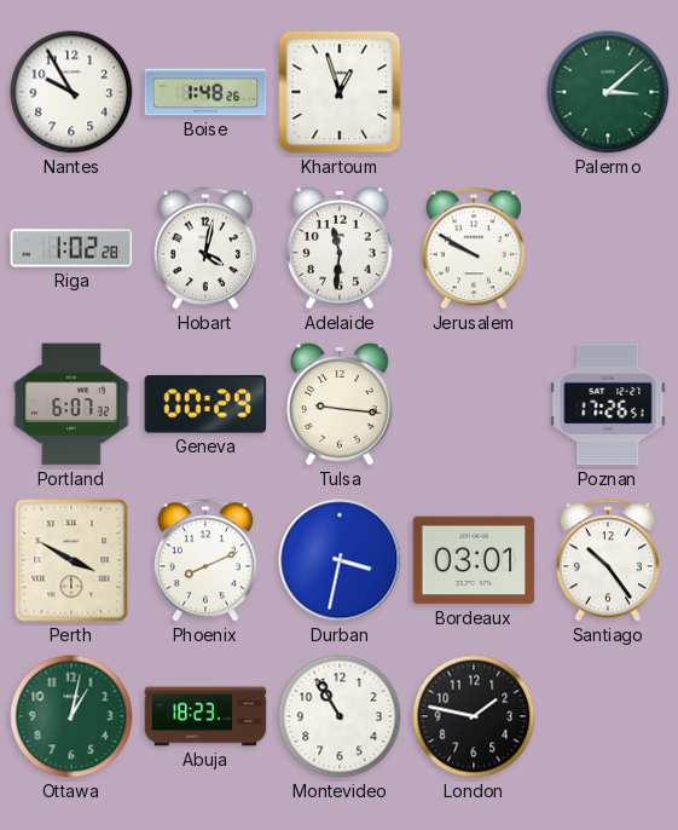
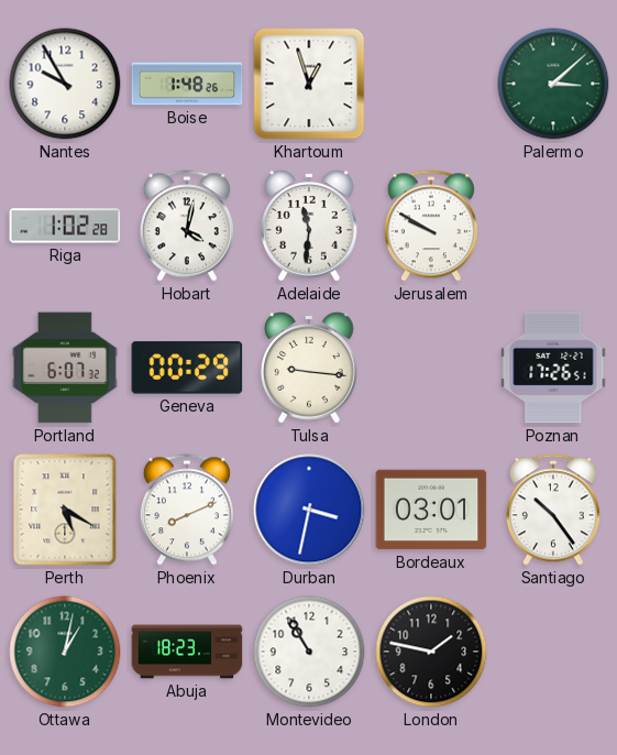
Perth: 3:50 -> 5:20
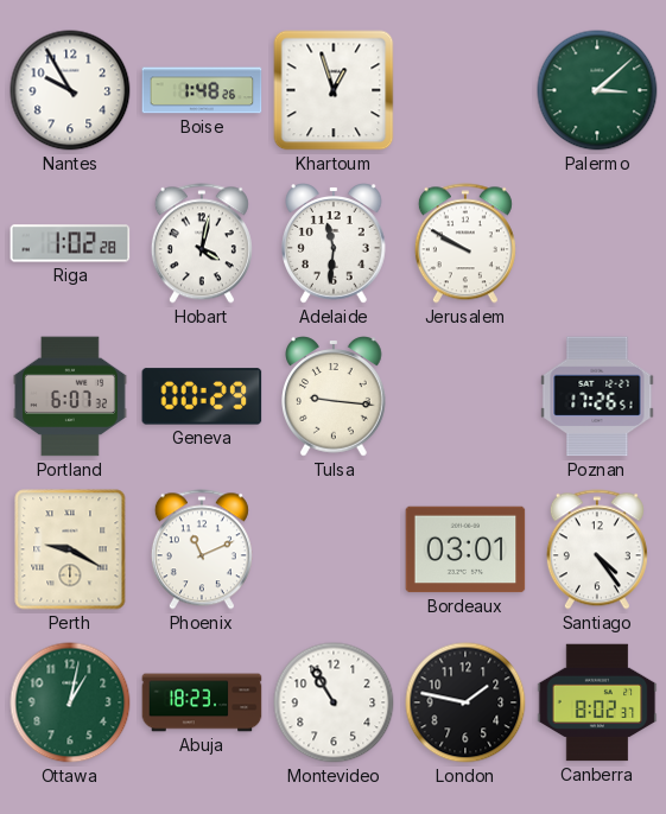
Perth: 5:20 -> 9:20
Phoenix: 8:11 -> 11:11
Durban: 3:32 -> none
Santiago: 10:24 -> 4:24
Canberra: none -> 8:02
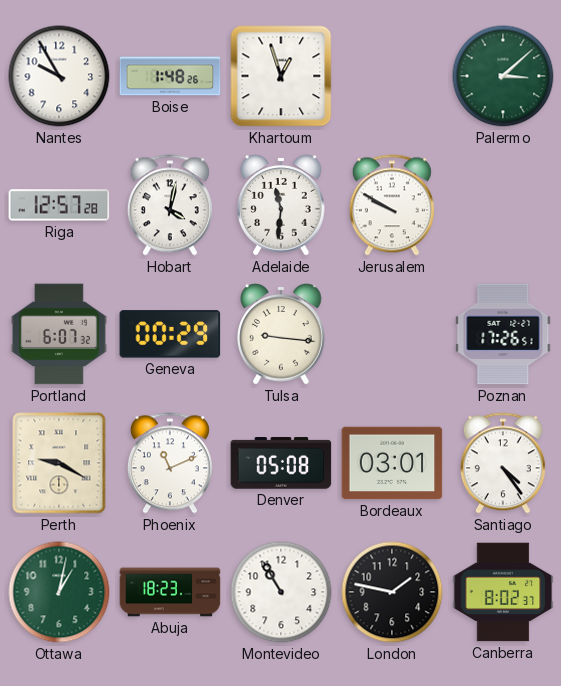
Riga: 1:02 -> 12:57
Denver: none -> 05:08
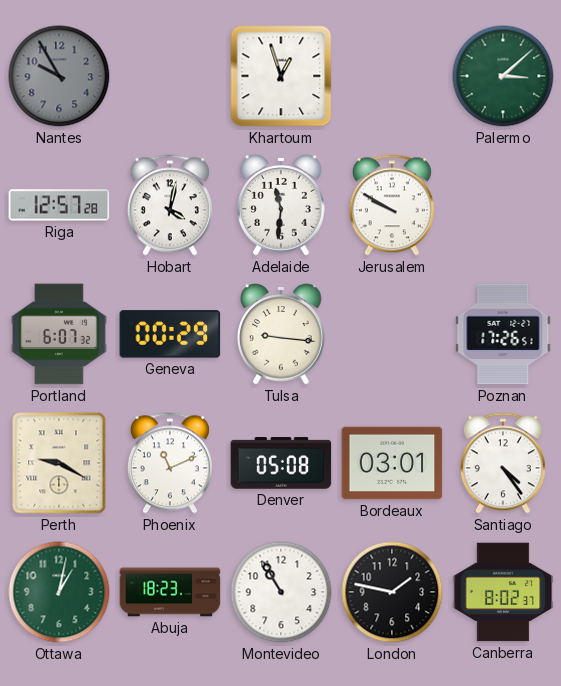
Nantes dial: white -> grey
Boise: 1:48 -> none
